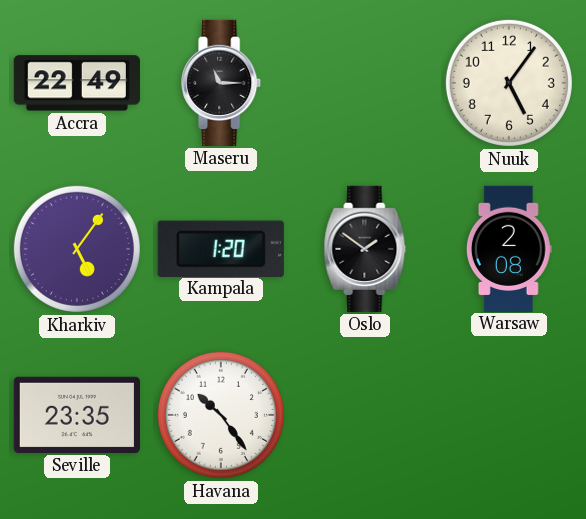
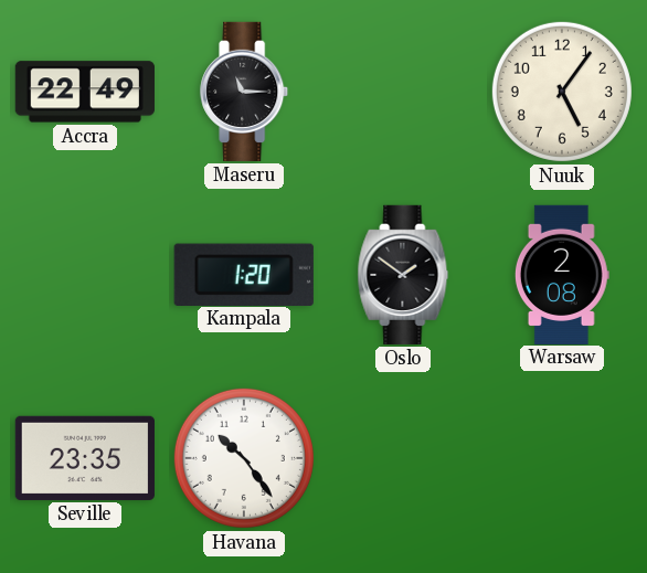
Kharkiv: 5:06 -> none
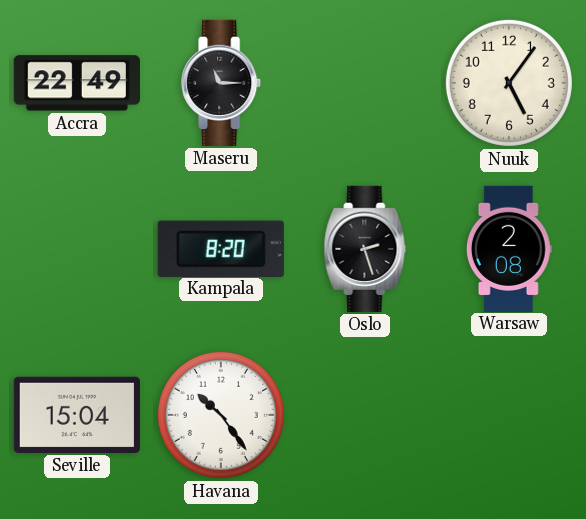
Kampala: 1:20 -> 8:20
Oslo: 1:51 -> 2:27
Seville: 23:35 -> 15:04
